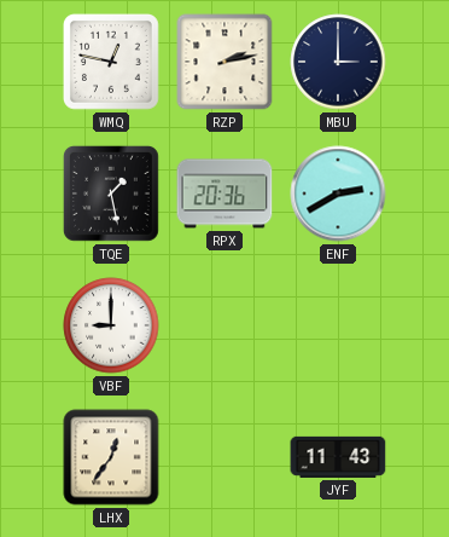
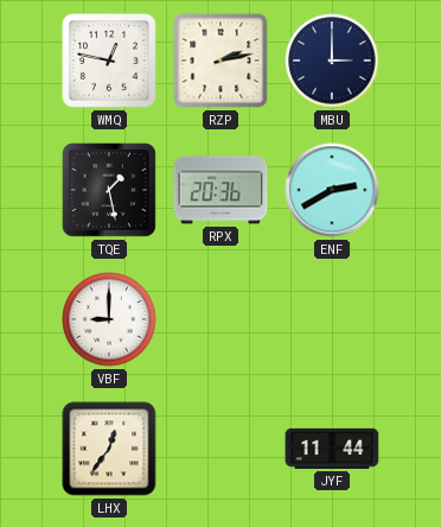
JYF: 11:43 -> 11:44
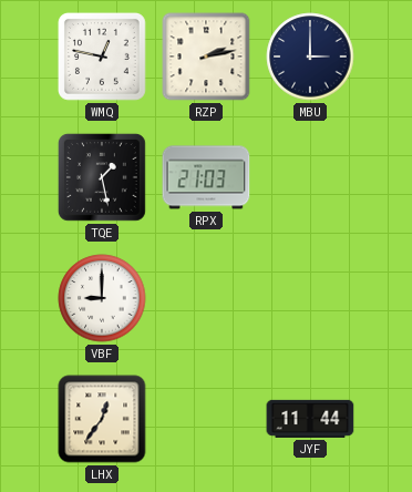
RPX: 20:36 -> 21:03
ENF: 2:40 -> none
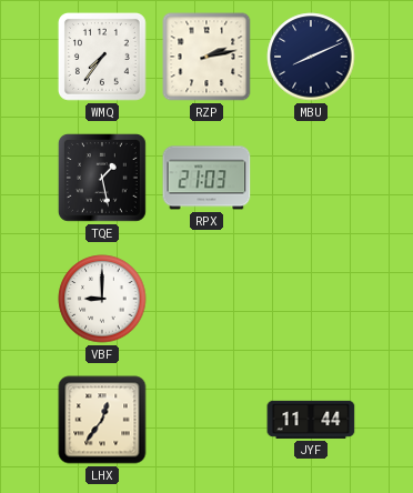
WMQ: 12:47 -> 7:36
MBU: 3:00 -> 8:11
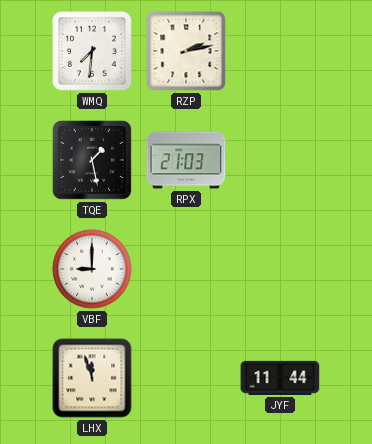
WMQ: 7:36 -> 7:31
MBU: 8:11 -> none
LHX: 12:36 -> 11:57
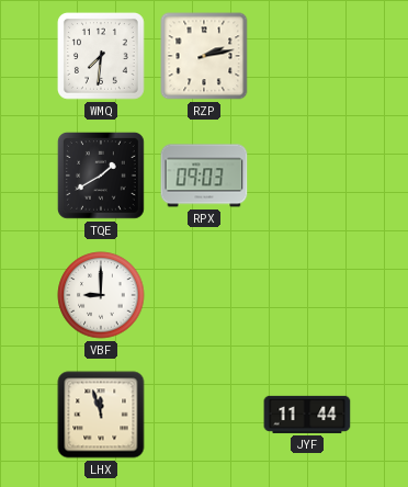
TQE: 1:28 -> 1:40
RPX: 21:03 -> 09:03
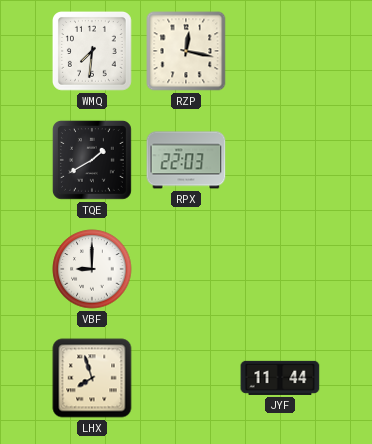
RZP: 2:13 -> 12:17
RPX: 09:03 -> 22:03
LHX: 11:57 -> 7:57
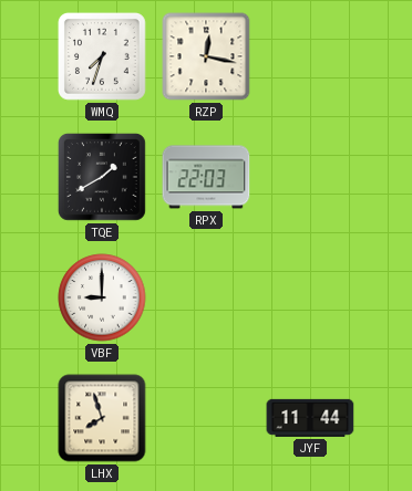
WMQ: 7:31 -> 7:33
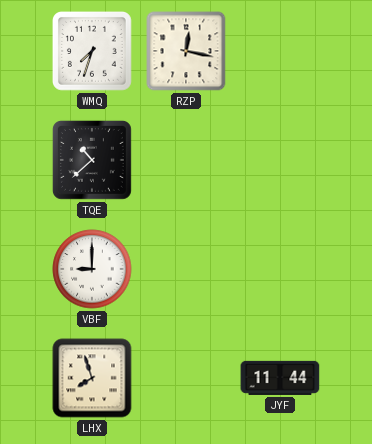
TQE: 1:40 -> 10:38
RPX: 22:03 -> none
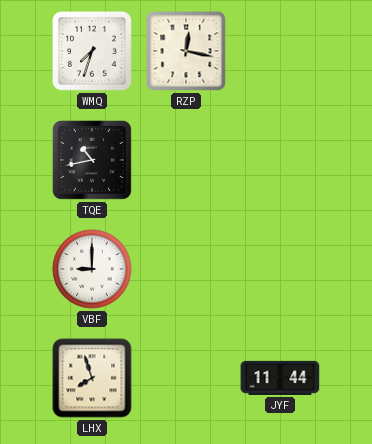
TQE: 10:38 -> 10:43
